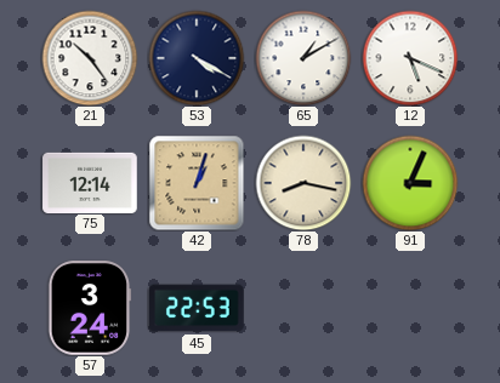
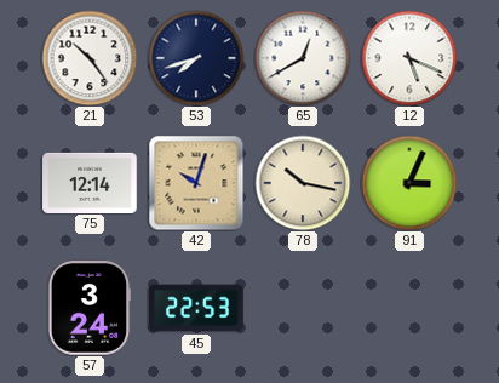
53: 4:20 -> 7:42
65: 1:10 -> 12:40
42: 1:03 -> 10:03
78: 8:17 -> 10:17
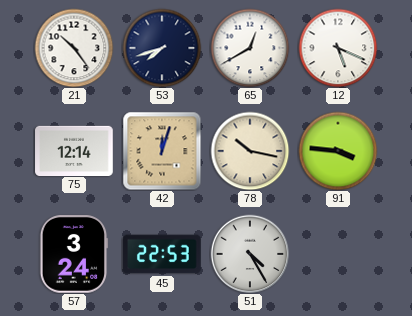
42: 10:03 -> 12:03
91: 3:04 -> 3:46
51: none -> 4:25
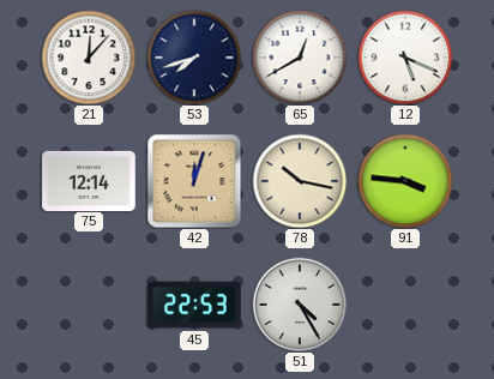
21: 10:24 -> 12:07
57: 3:24 -> none
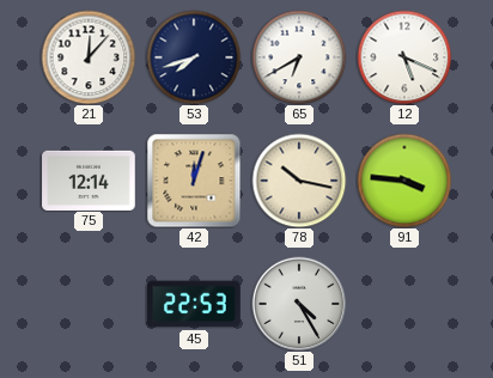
65: 12:40 -> 6:40
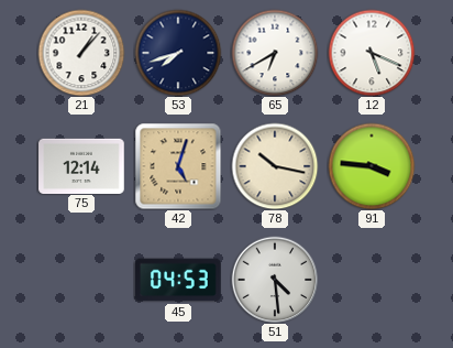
21: 12:07 -> 1:07
42: 12:03 -> 5:03
45: 22:53 -> 04:53
51: 4:25 -> 4:29
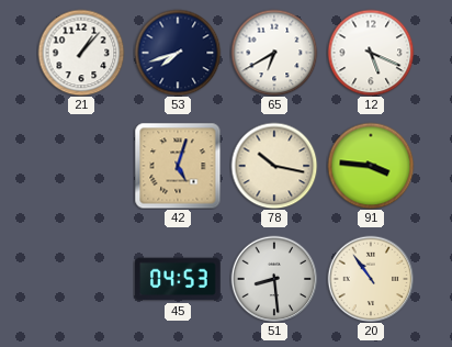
75: 12:14 -> none
51: 4:29 -> 8:29
20: none -> 10:54
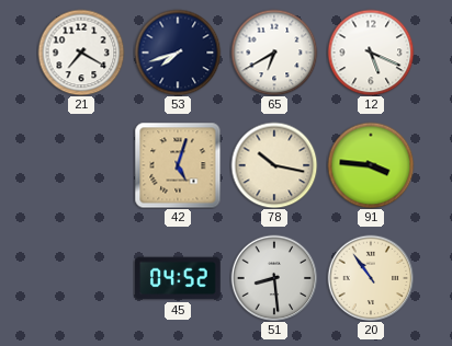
21: 1:07 -> 7:20
45: 04:53 -> 04:52
